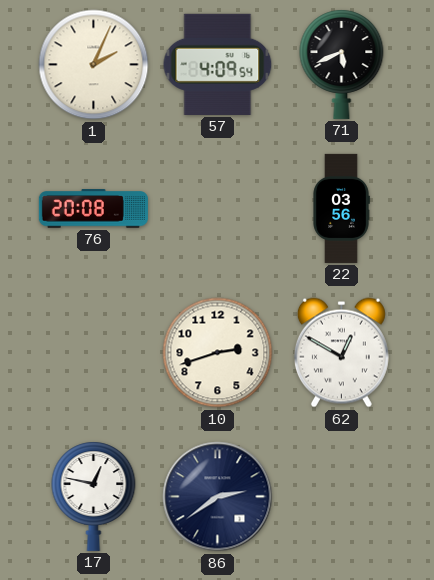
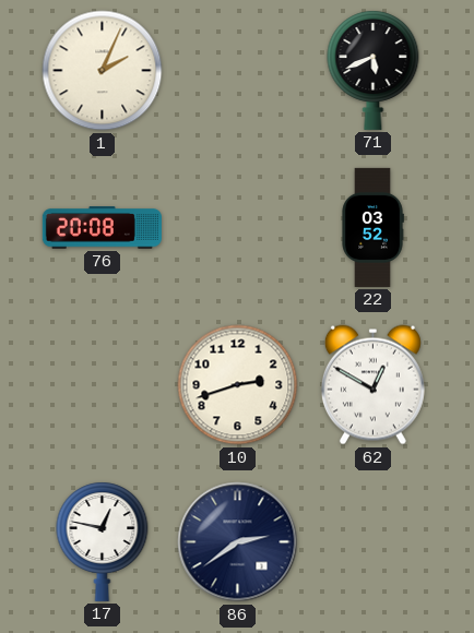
57: 4:09 -> none
22: 03:56 -> 03:52
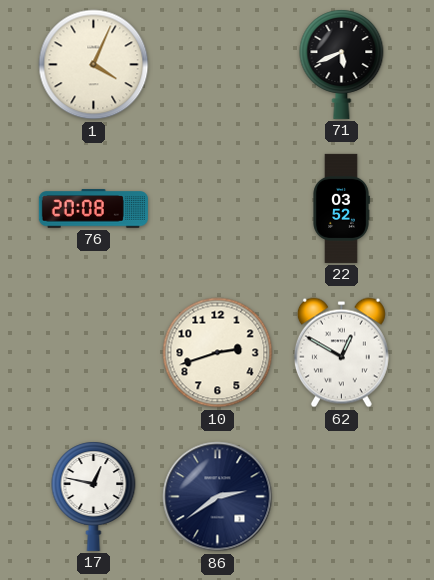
1: 2:04 -> 4:04
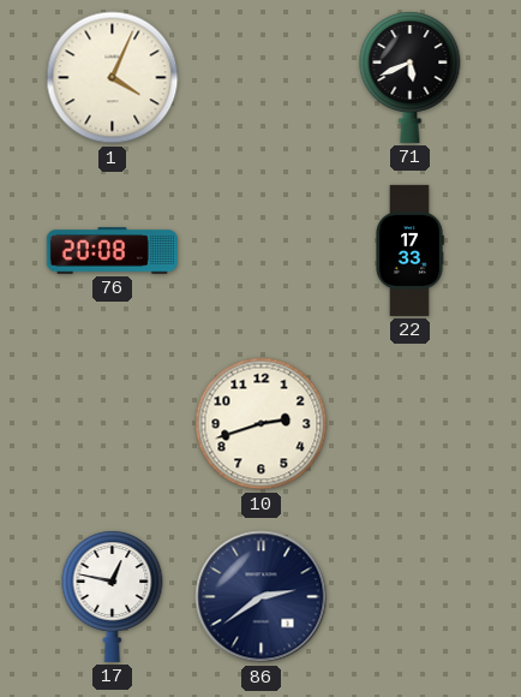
22: 03:52 -> 17:33
62: 12:50 -> none
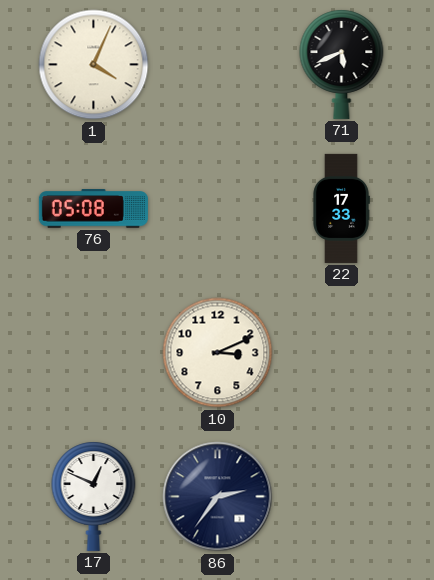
76: 20:08 -> 05:08
10: 2:42 -> 3:11
17: 12:47 -> 12:49
86: 2:39 -> 2:36
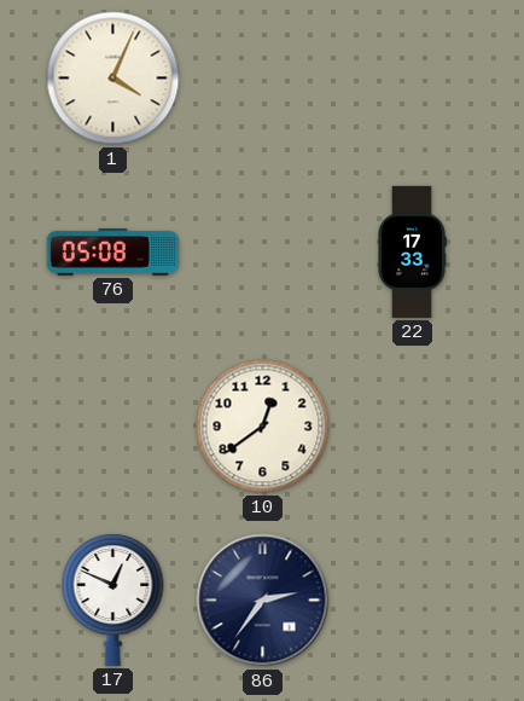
71: 5:41 -> none
10: 3:11 -> 12:39
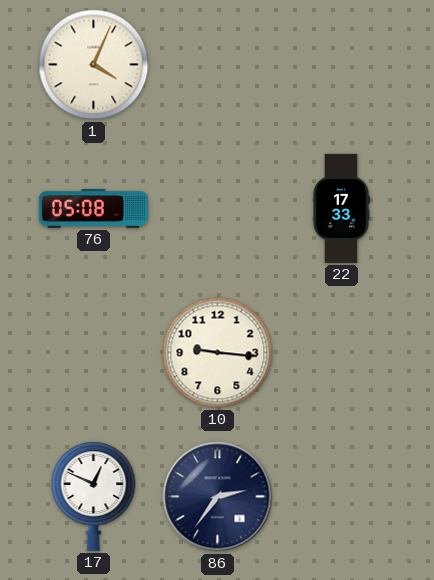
10: 12:39 -> 9:16
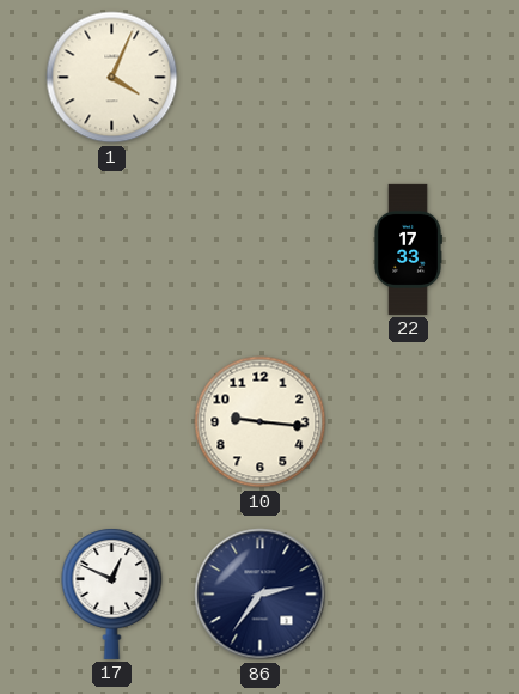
76: 05:08 -> none
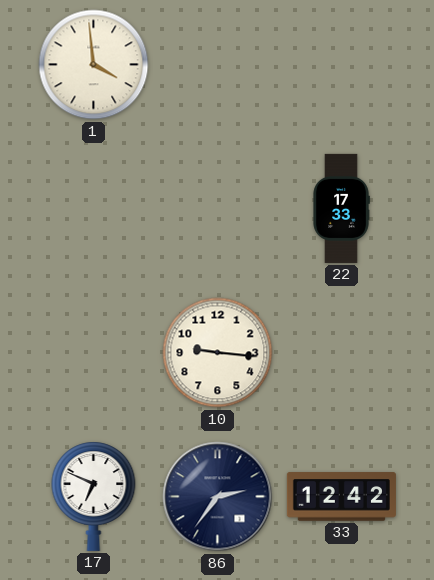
1: 4:04 -> 3:59
17: 12:49 -> 6:49
33: none -> 12:42
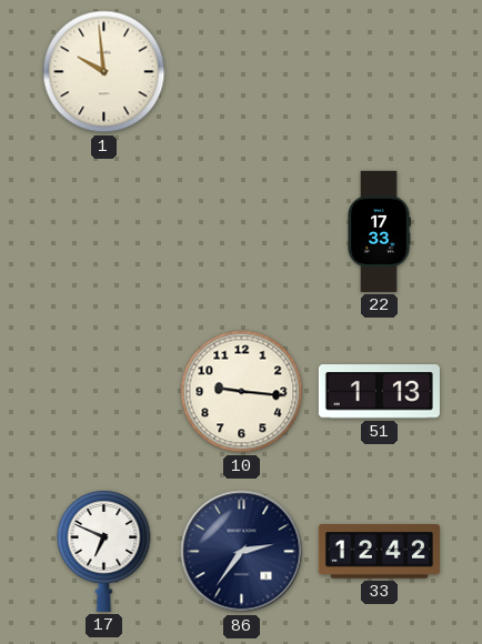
1: 3:59 -> 9:59
51: none -> 1:13
